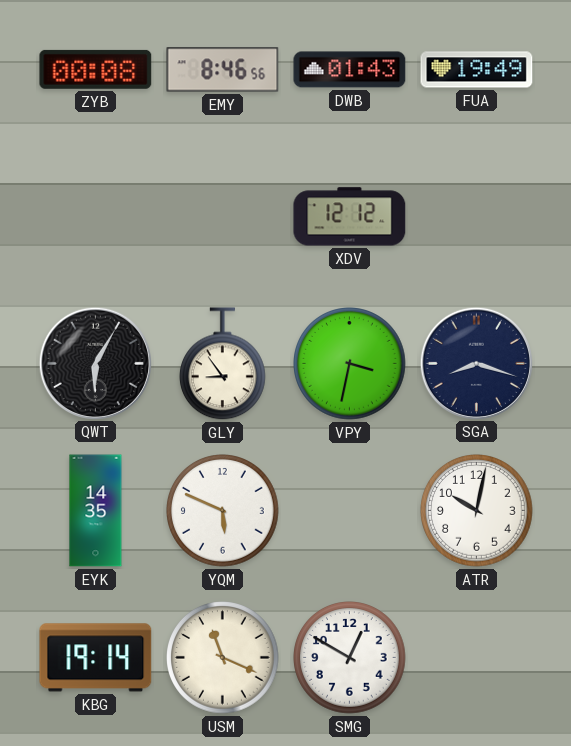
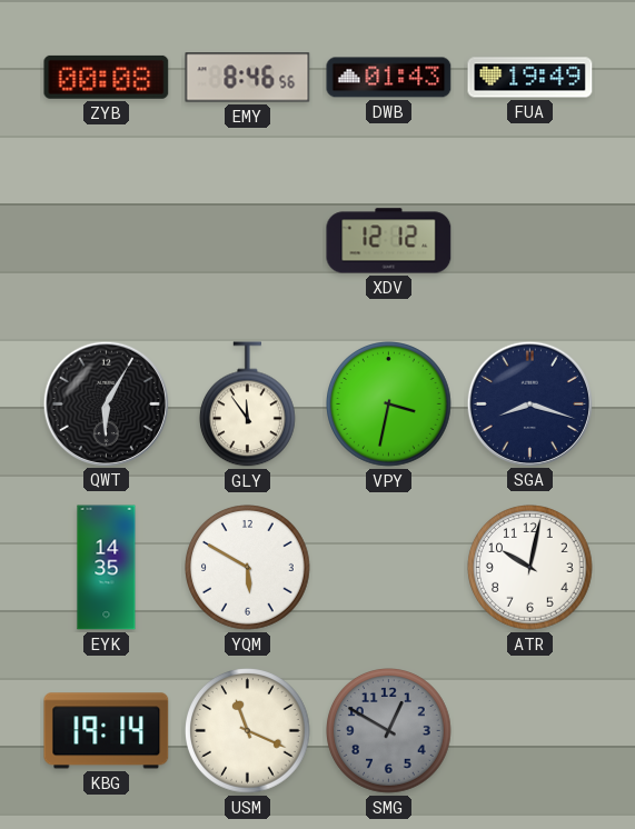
GLY: 8:54 -> 11:54
YQM: 5:49 -> 5:50
SMG dial: white -> grey
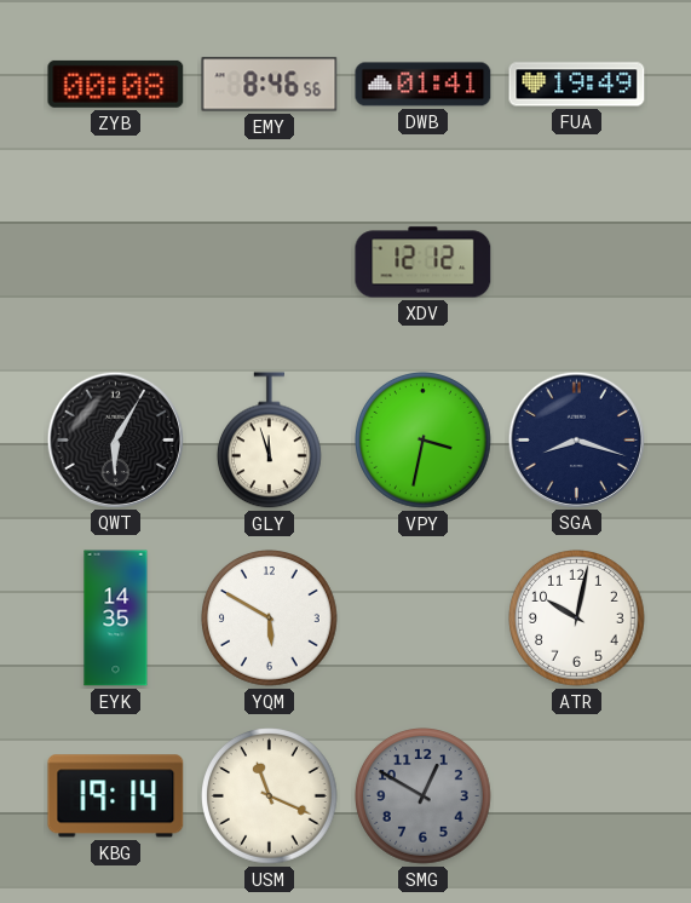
DWB: 01:43 -> 01:41
GLY: 11:54 -> 11:57
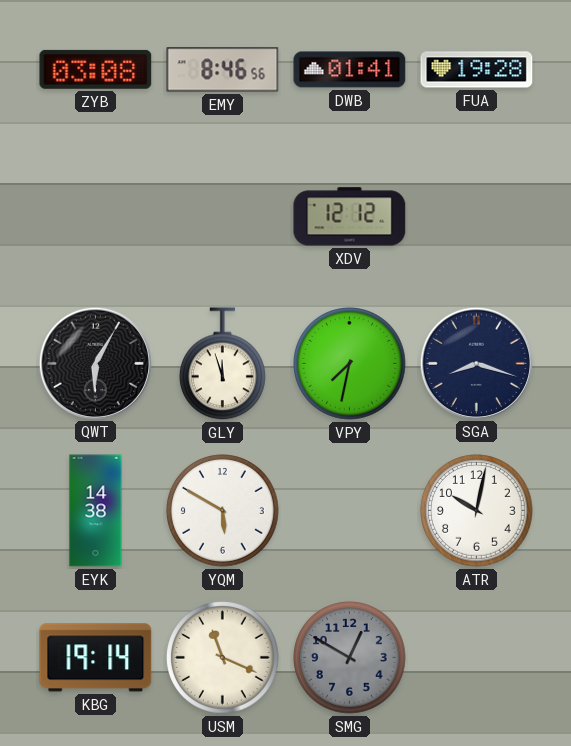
ZYB: 00:08 -> 03:08
FUA: 19:49 -> 19:28
VPY: 3:32 -> 7:32
EYK: 14:35 -> 14:38
